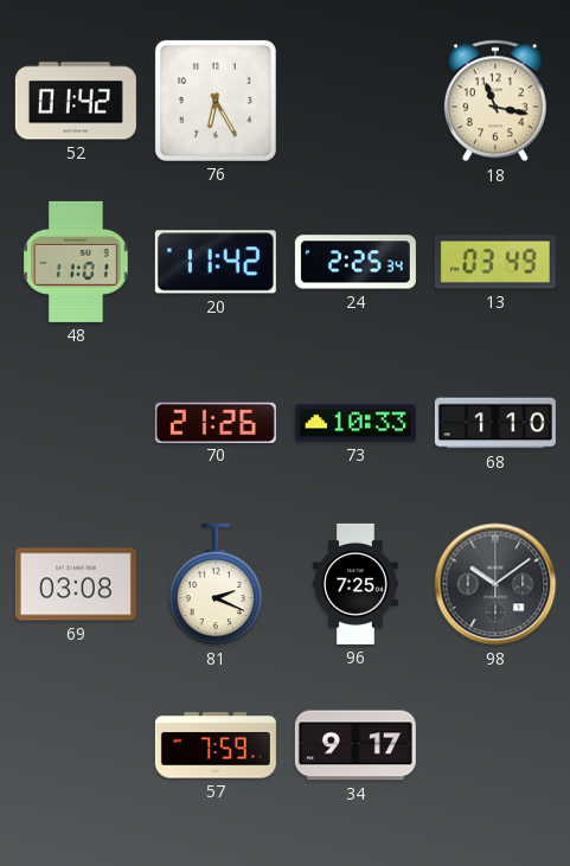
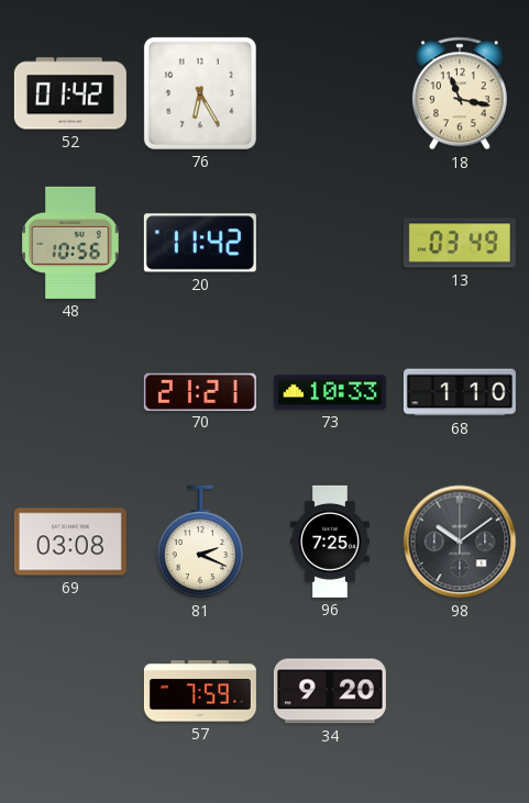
48: 11:01 -> 10:56
24: 2:25 -> none
70: 21:26 -> 21:21
34: 9:17 -> 9:20
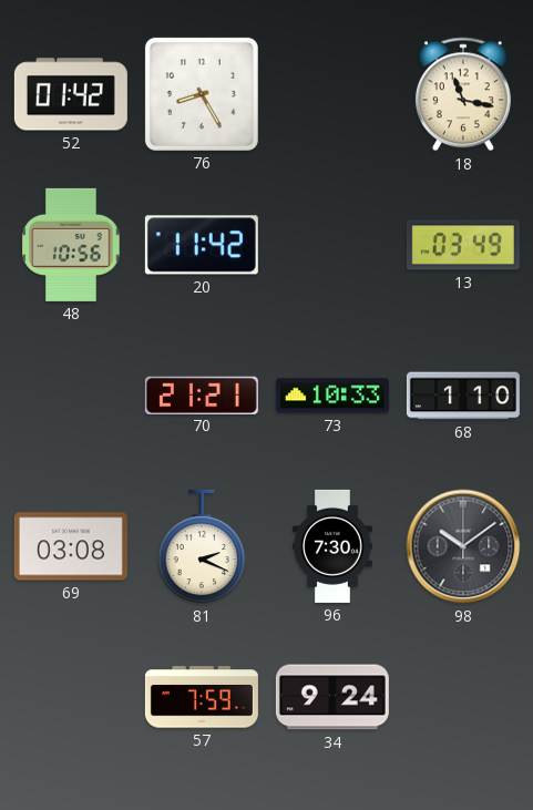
76: 6:25 -> 8:25
96: 7:25 -> 7:30
34: 9:20 -> 9:24
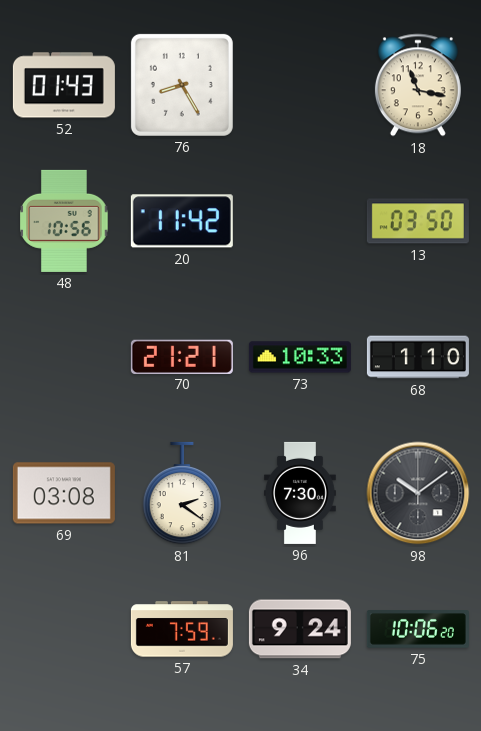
52: 01:42 -> 01:43
13: 03:49 -> 03:50
81: 2:19 -> 2:21
75: none -> 10:06
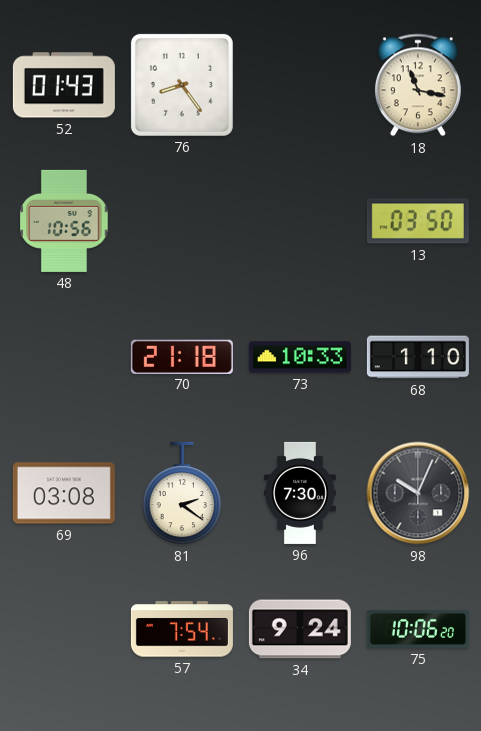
76: 8:25 -> 8:24
20: 11:42 -> none
70: 21:21 -> 21:18
98: 10:09 -> 10:04
57: 7:59 -> 7:54
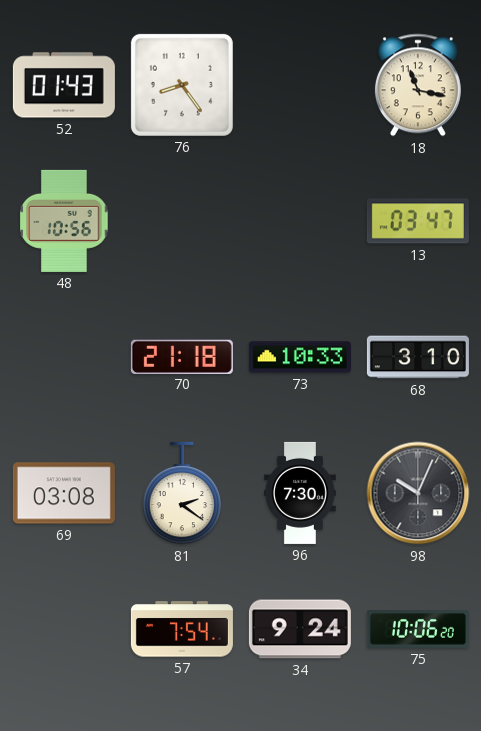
13: 03:50 -> 03:47
68: 1:10 -> 3:10
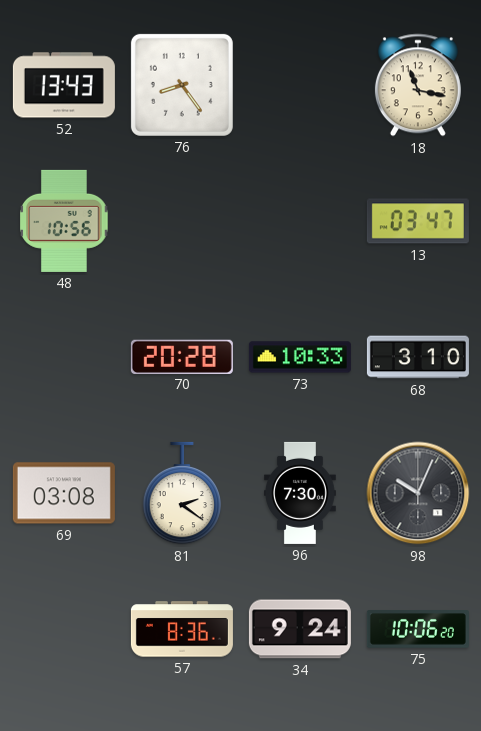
52: 01:43 -> 13:43
70: 21:18 -> 20:28
57: 7:54 -> 8:36
